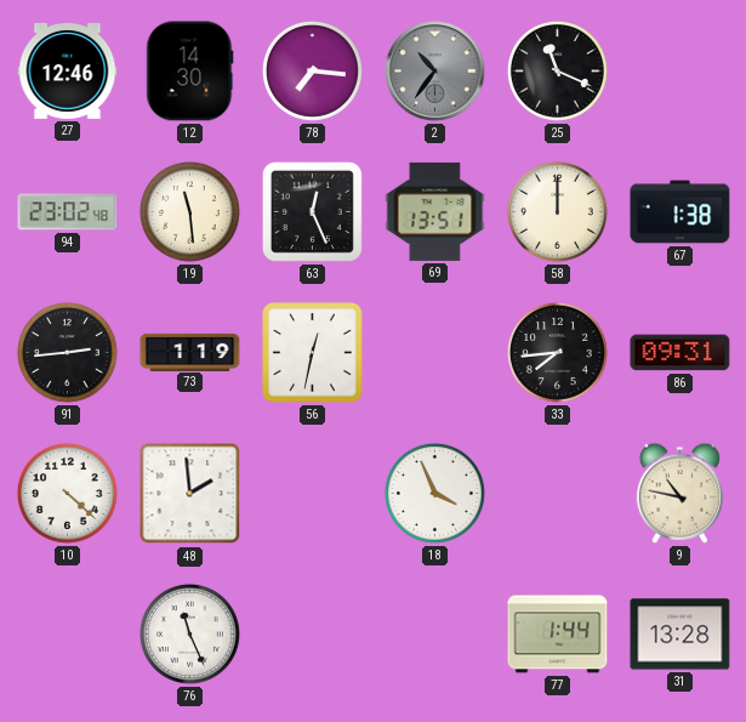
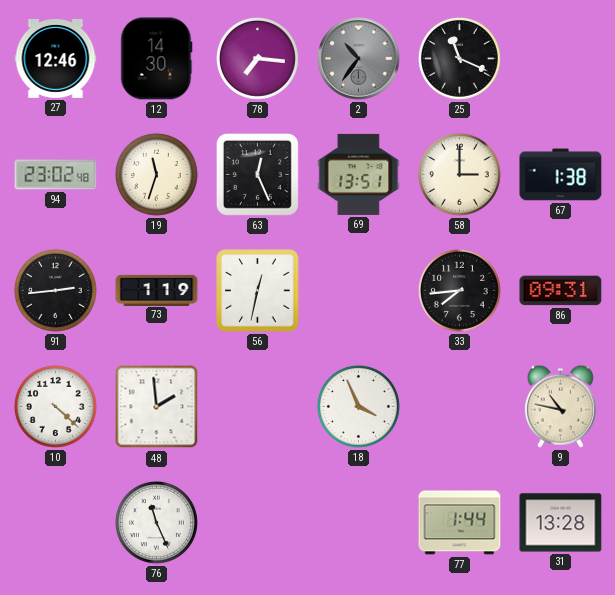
19: 11:29 -> 11:33
58: 12:00 -> 3:00
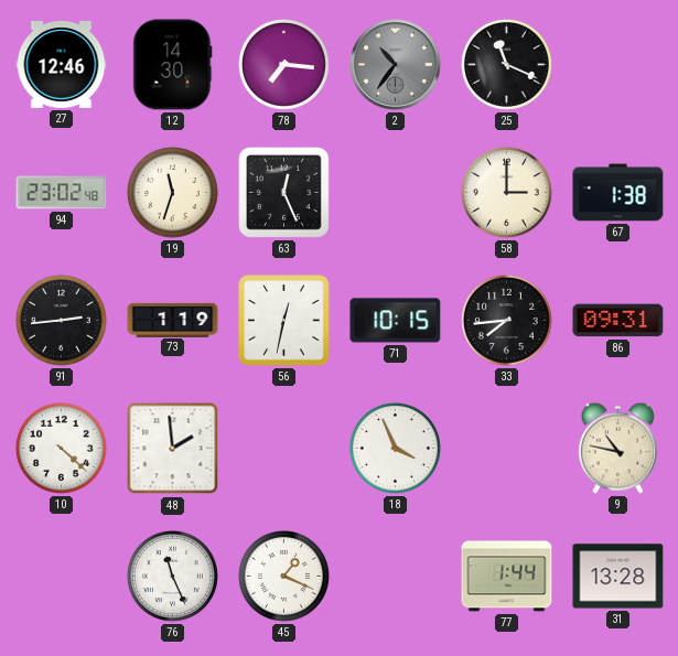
69: 13:51 -> none
71: none -> 10:15
45: none -> 1:19
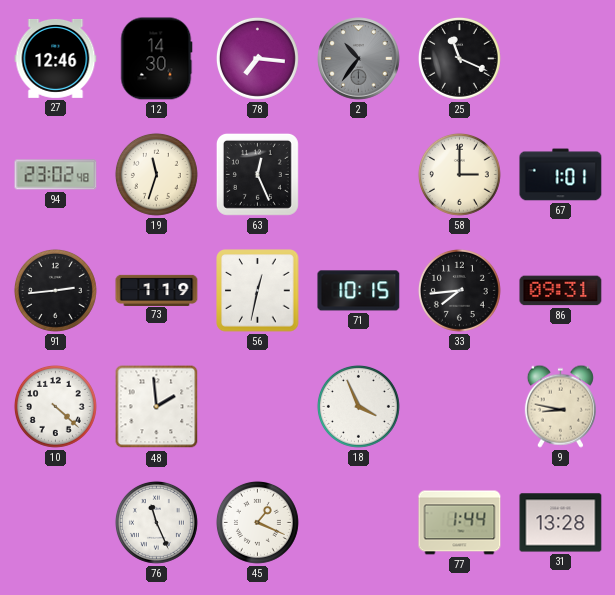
67: 1:38 -> 1:01
9: 10:47 -> 8:47
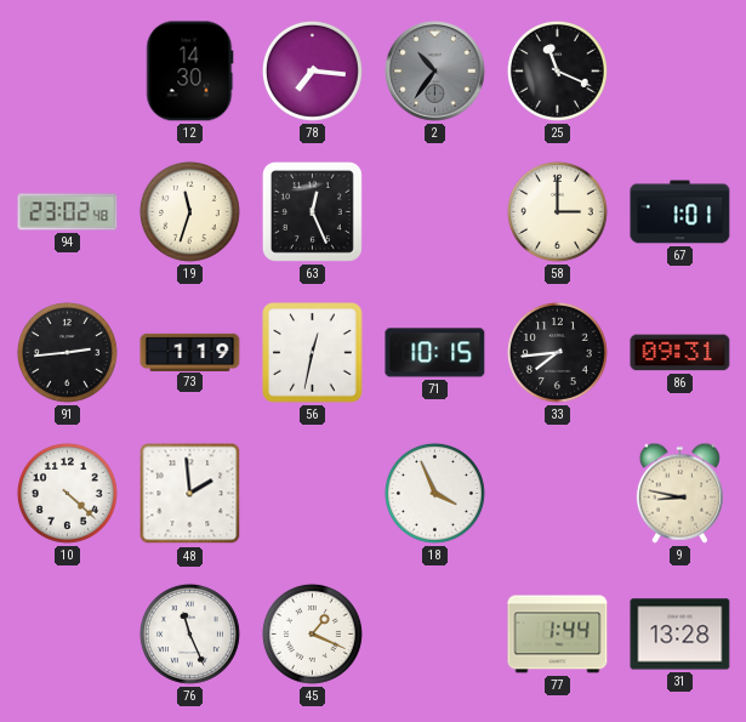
27: 12:46 -> none
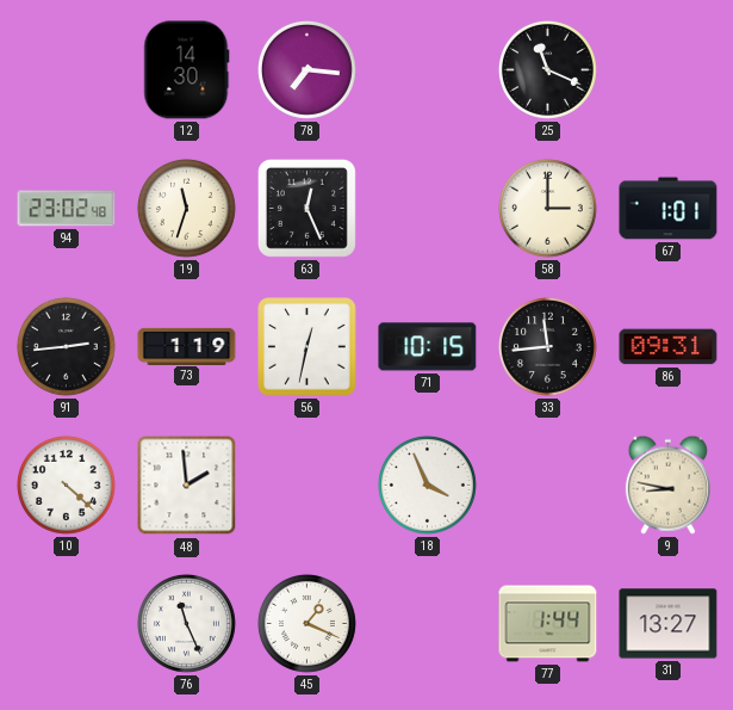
2: 10:36 -> none
33: 7:44 -> 11:44
31: 13:28 -> 13:27
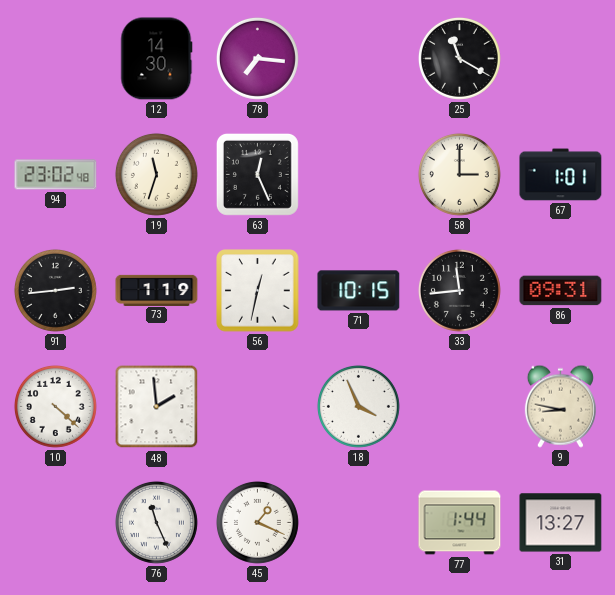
25: 11:19 -> 11:20
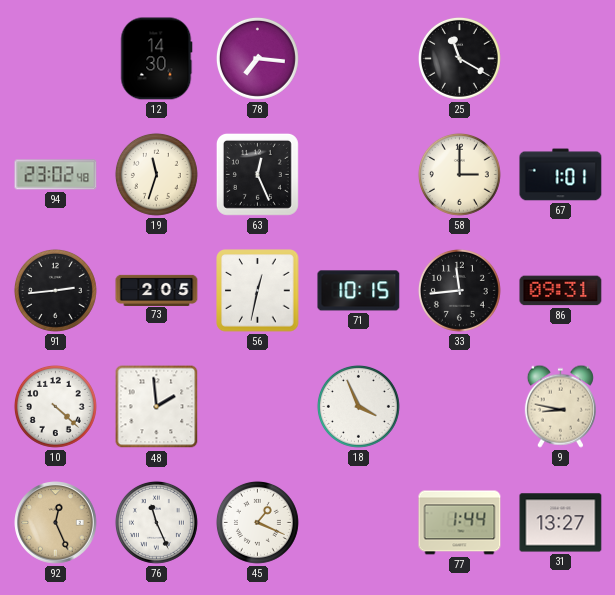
73: 1:19 -> 2:05
92: none -> 12:26
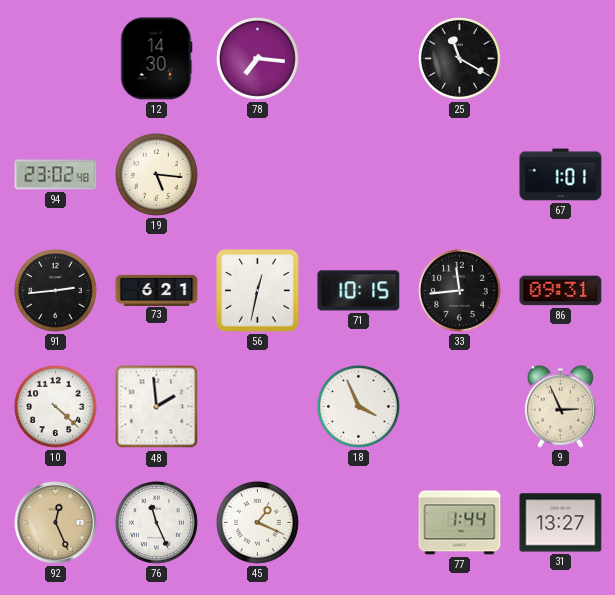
19: 11:33 -> 5:16
63: 12:26 -> none
58: 3:00 -> none
73: 2:05 -> 6:21
9: 8:47 -> 2:56
